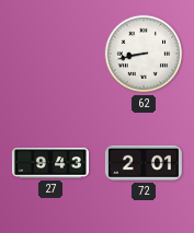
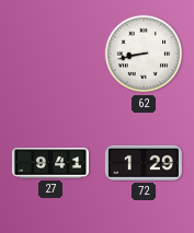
27: 9:43 -> 9:41
72: 2:01 -> 1:29
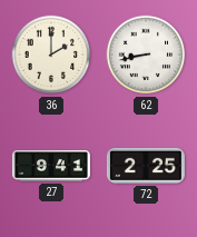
36: none -> 2:00
72: 1:29 -> 2:25
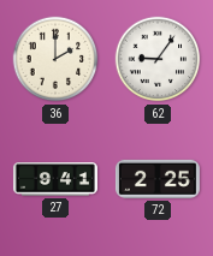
62: 8:43 -> 9:06
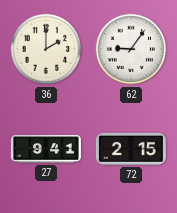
72: 2:25 -> 2:15
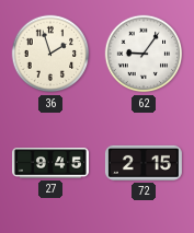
36: 2:00 -> 1:57
27: 9:41 -> 9:45
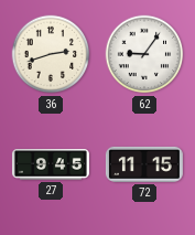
36: 1:57 -> 2:42
72: 2:15 -> 11:15
